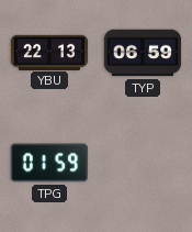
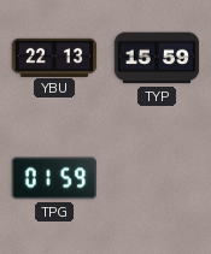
TYP: 06:59 -> 15:59
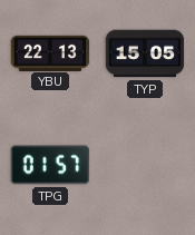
TYP: 15:59 -> 15:05
TPG: 01:59 -> 01:57
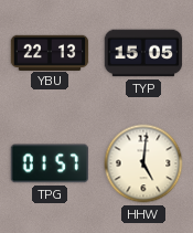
HHW: none -> 5:01
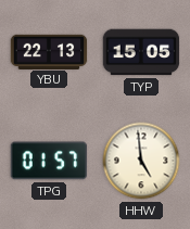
HHW: 5:01 -> 4:59
